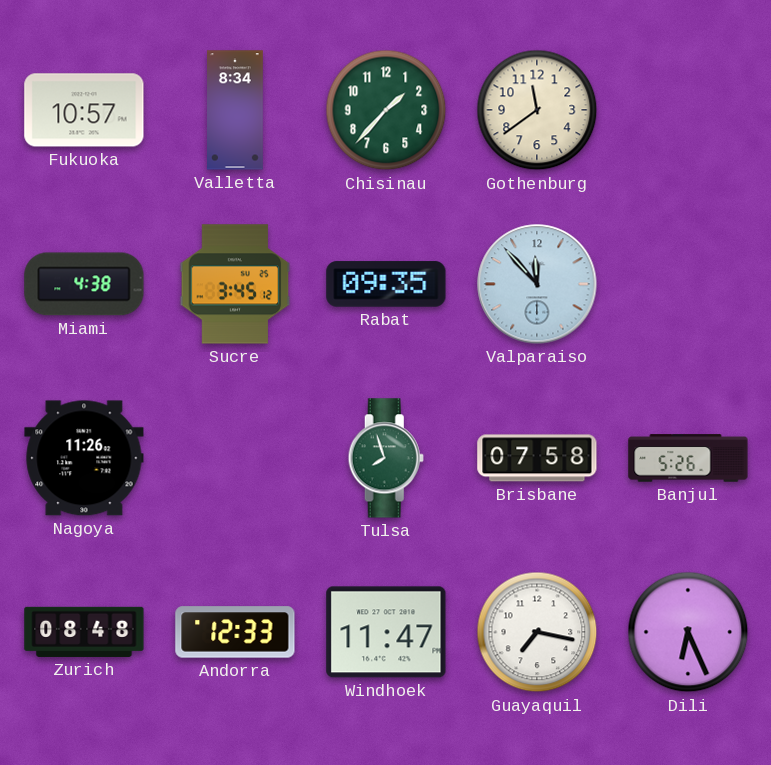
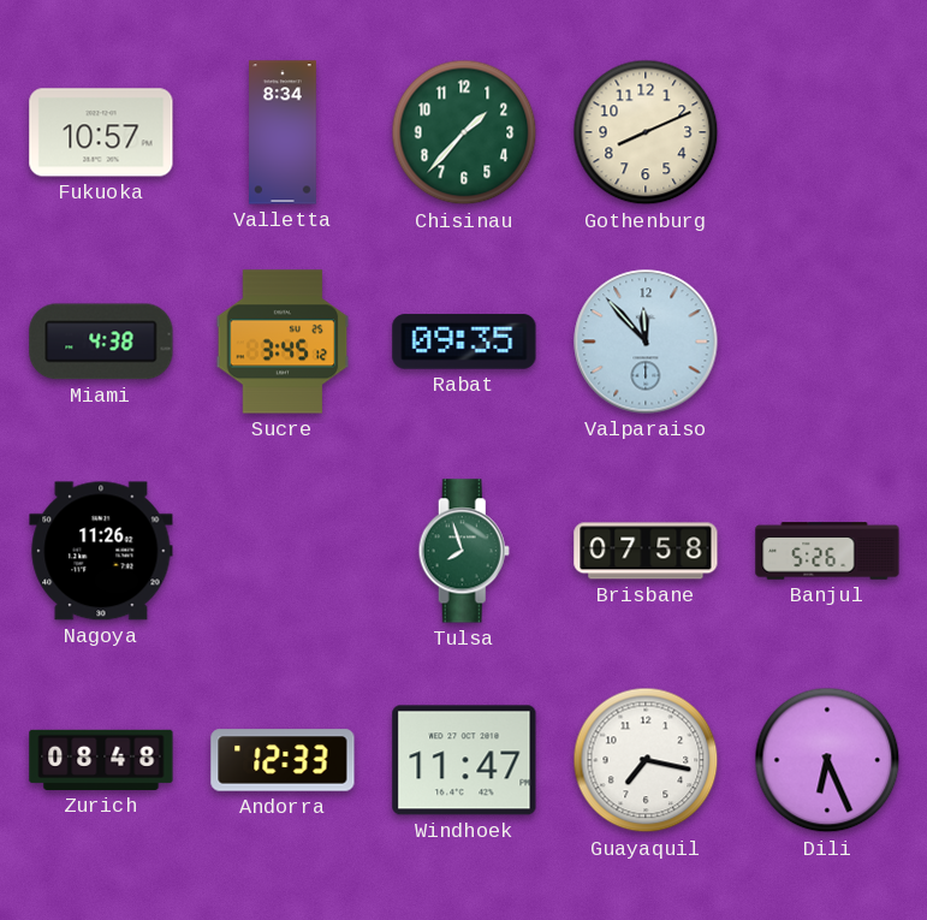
Gothenburg: 11:39 -> 8:11
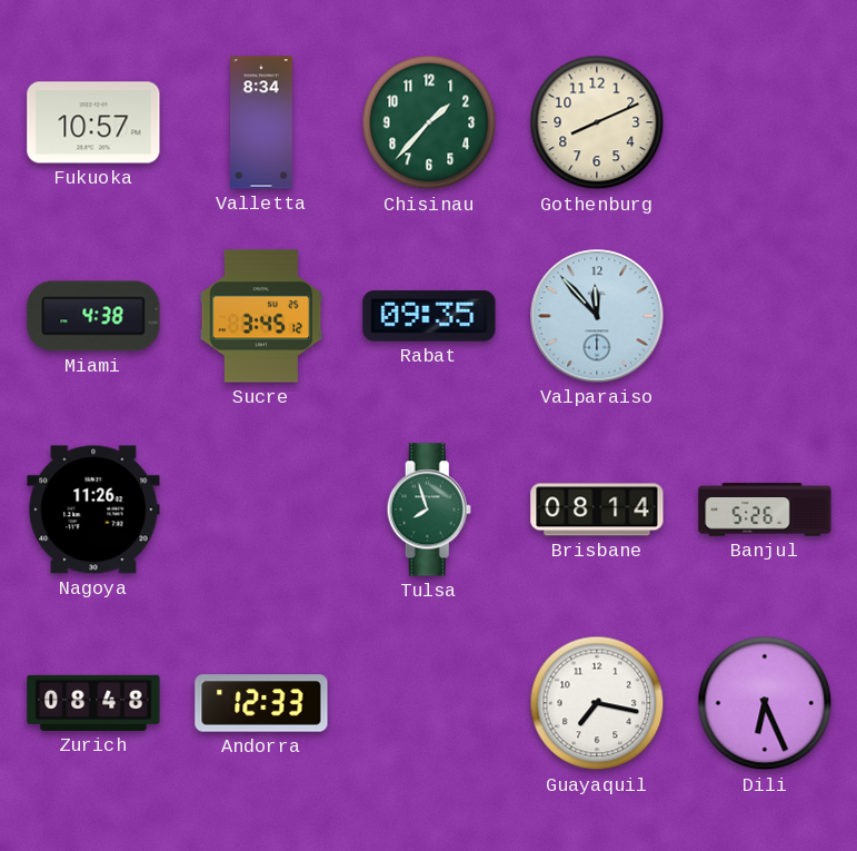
Brisbane: 07:58 -> 08:14
Windhoek: 11:47 -> none
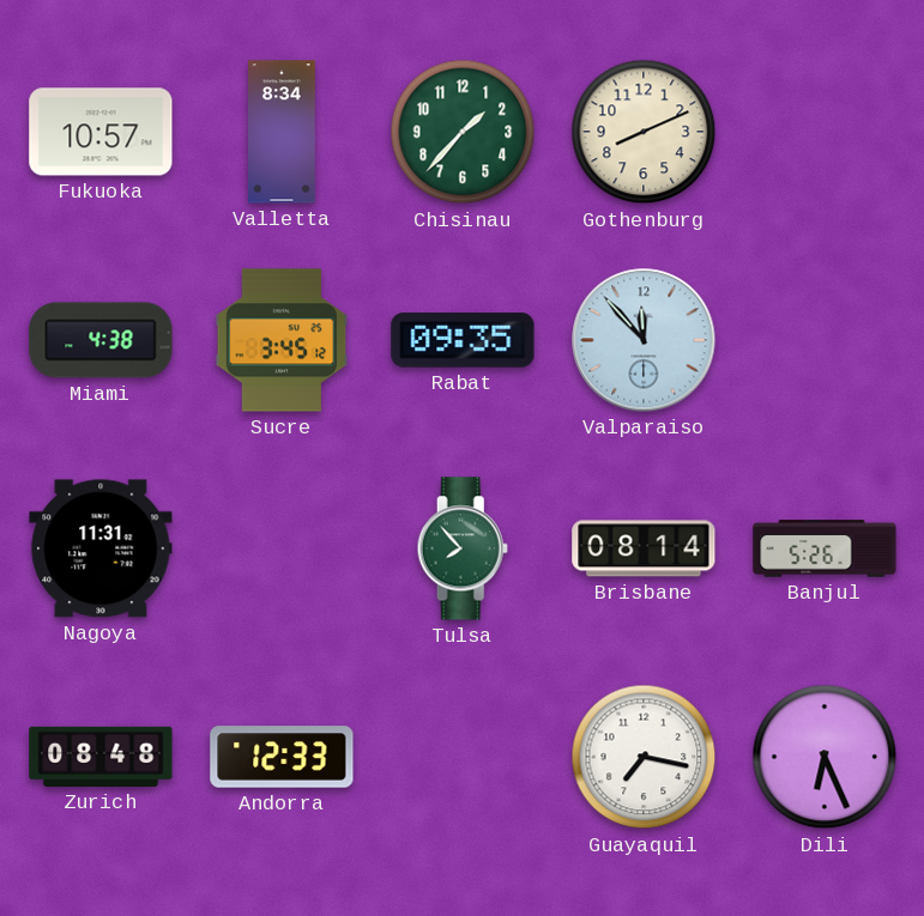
Nagoya: 11:26 -> 11:31
Tulsa: 7:57 -> 7:53
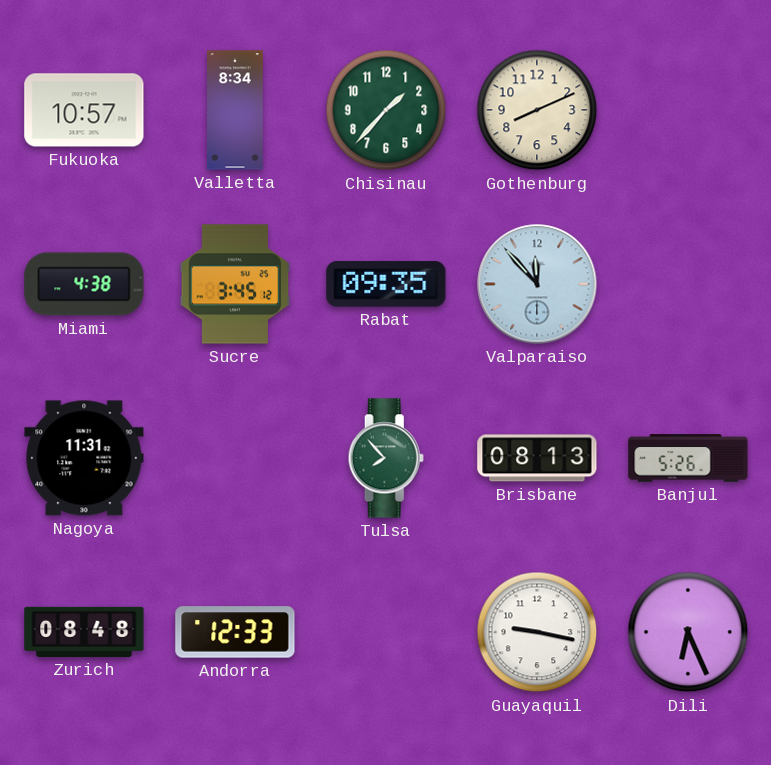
Brisbane: 08:14 -> 08:13
Guayaquil: 7:17 -> 9:17
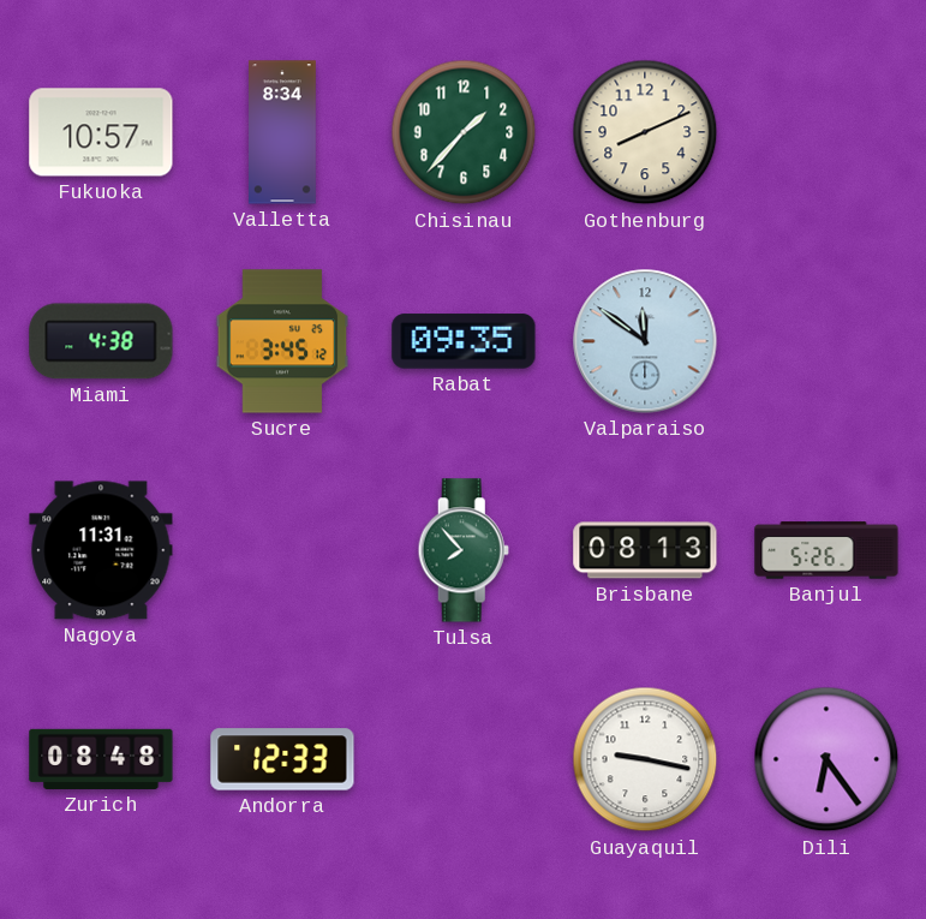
Valparaiso: 11:53 -> 11:51
Dili: 6:26 -> 6:24
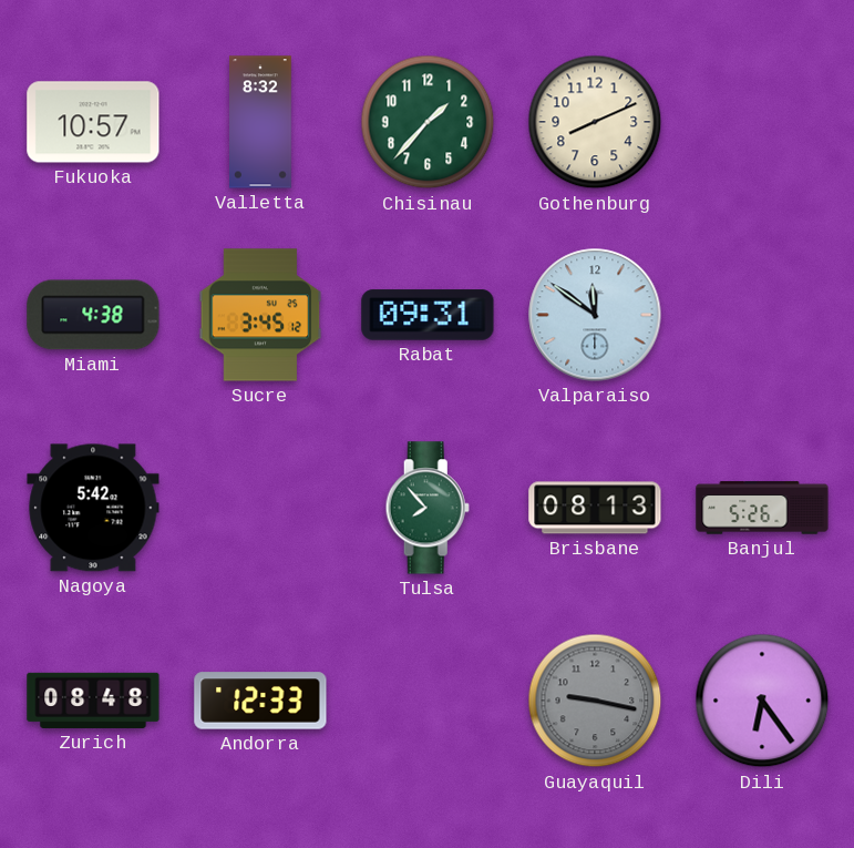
Valletta: 8:34 -> 8:32
Rabat: 09:35 -> 09:31
Nagoya: 11:31 -> 5:42
Guayaquil dial: white -> grey
